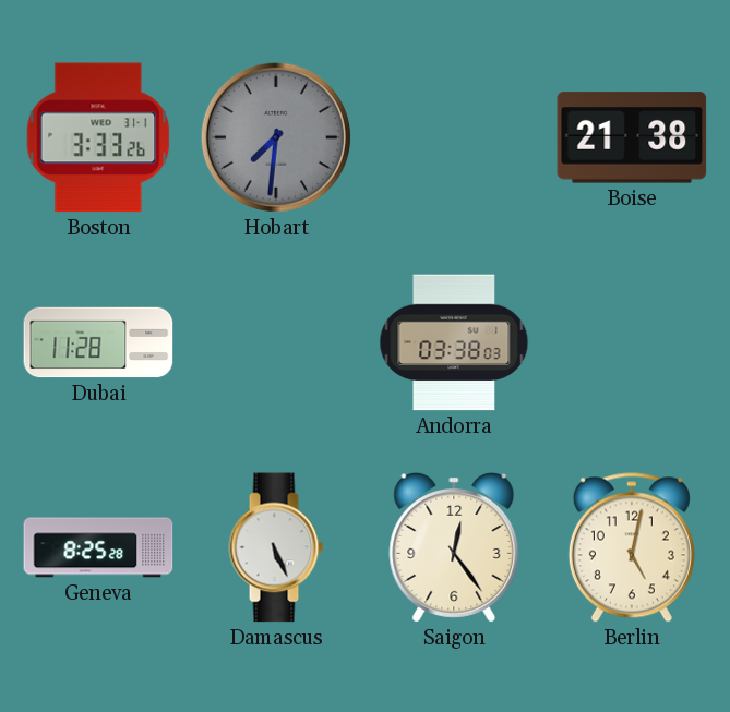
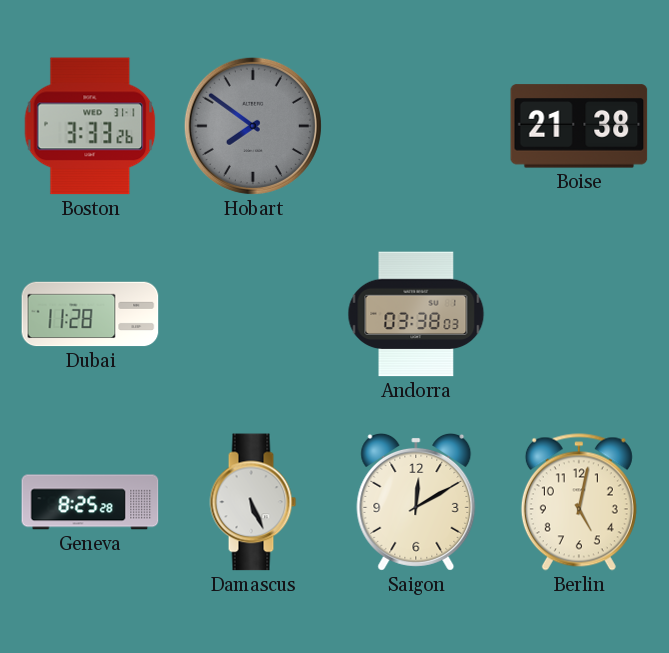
Hobart: 7:31 -> 7:51
Saigon: 12:24 -> 12:10
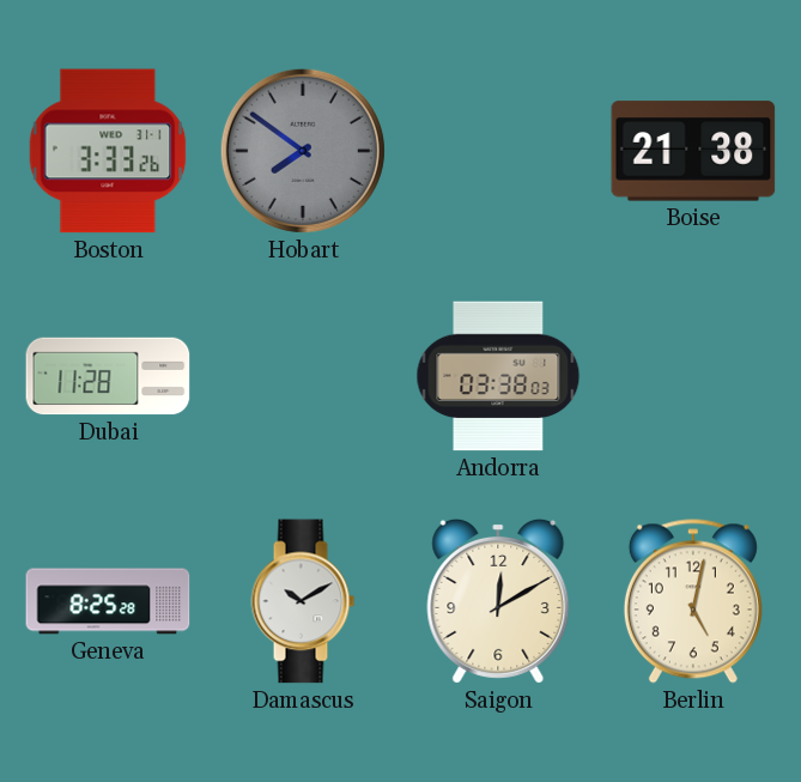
Damascus: 5:26 -> 10:10
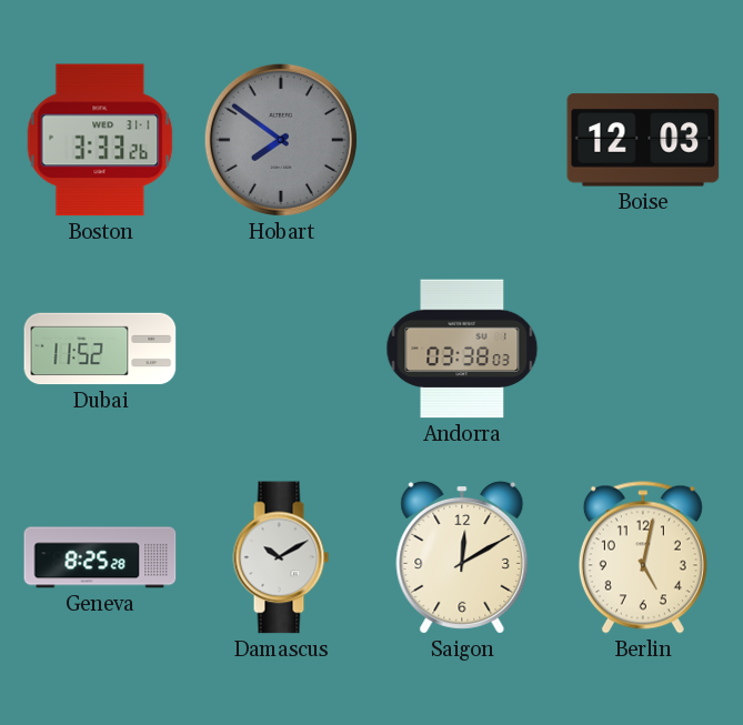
Boise: 21:38 -> 12:03
Dubai: 11:28 -> 11:52
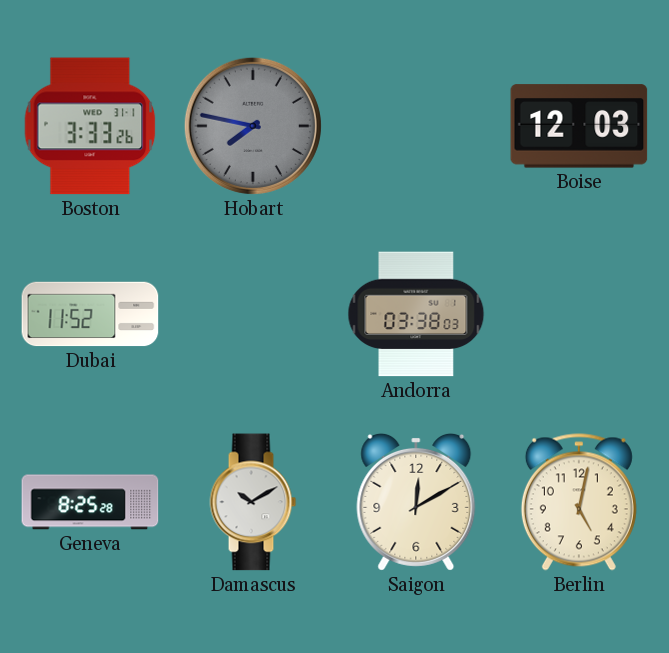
Hobart: 7:51 -> 7:47
